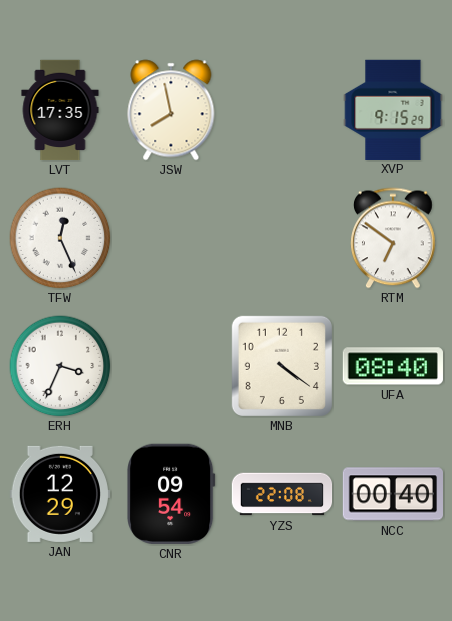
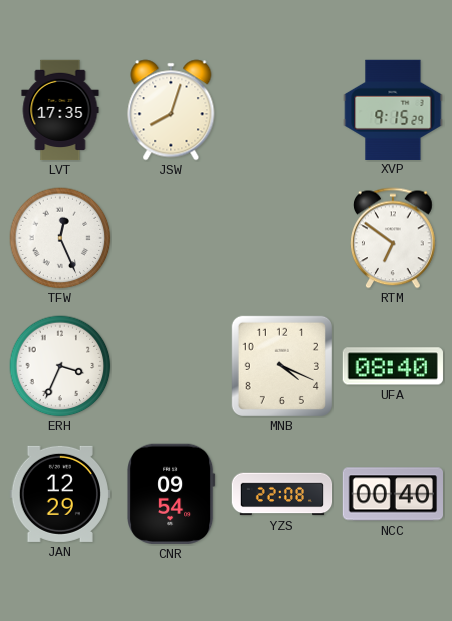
JSW: 7:58 -> 8:03
MNB: 4:21 -> 4:19
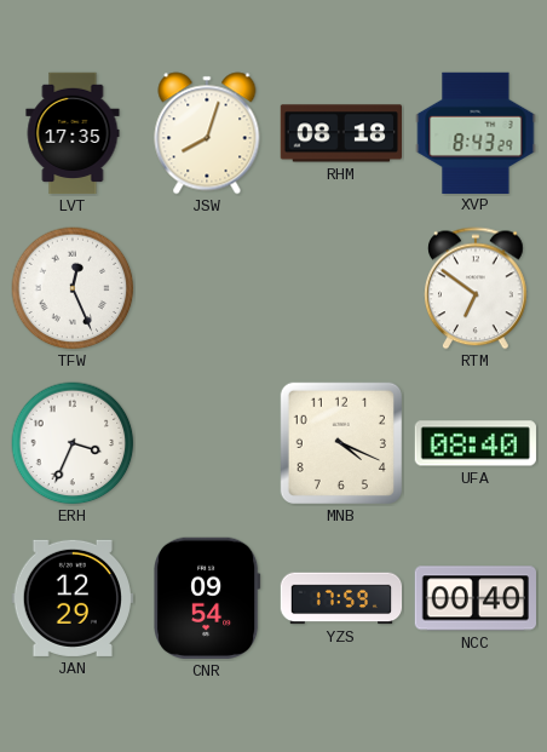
RHM: none -> 08:18
XVP: 9:15 -> 8:43
YZS: 22:08 -> 17:59
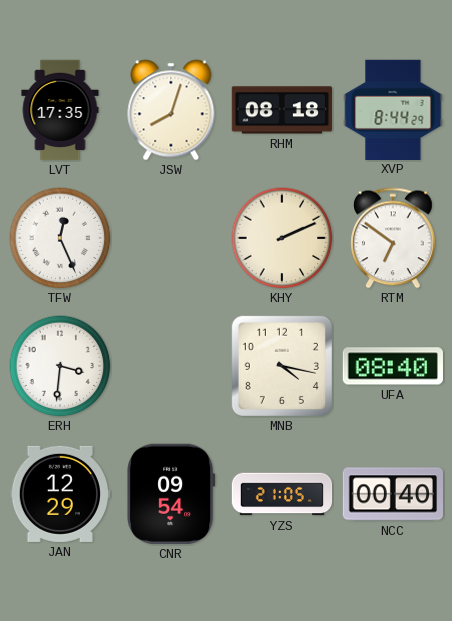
XVP: 8:43 -> 8:44
KHY: none -> 2:11
ERH: 3:34 -> 3:31
MNB: 4:19 -> 4:17
YZS: 17:59 -> 21:05
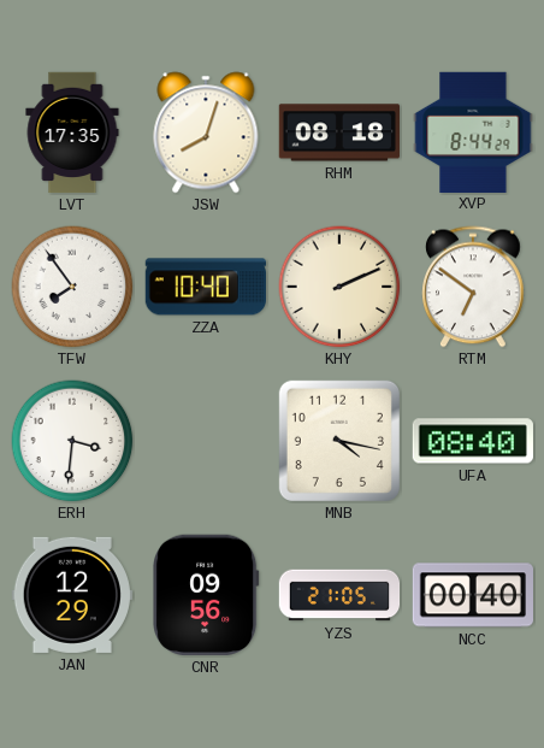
TFW: 12:26 -> 7:54
ZZA: none -> 10:40
CNR: 09:54 -> 09:56
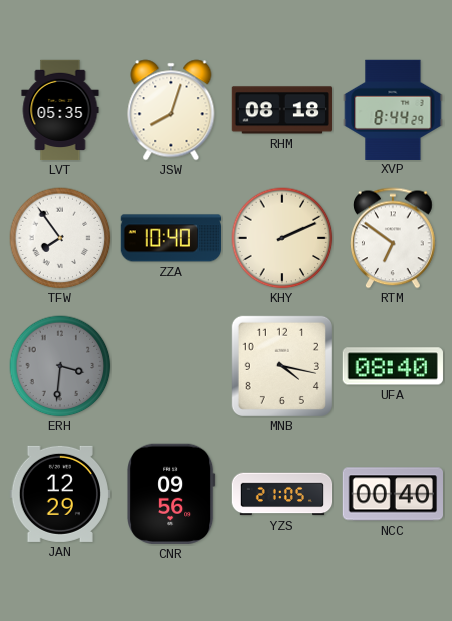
LVT: 17:35 -> 05:35
ERH dial: white -> grey
